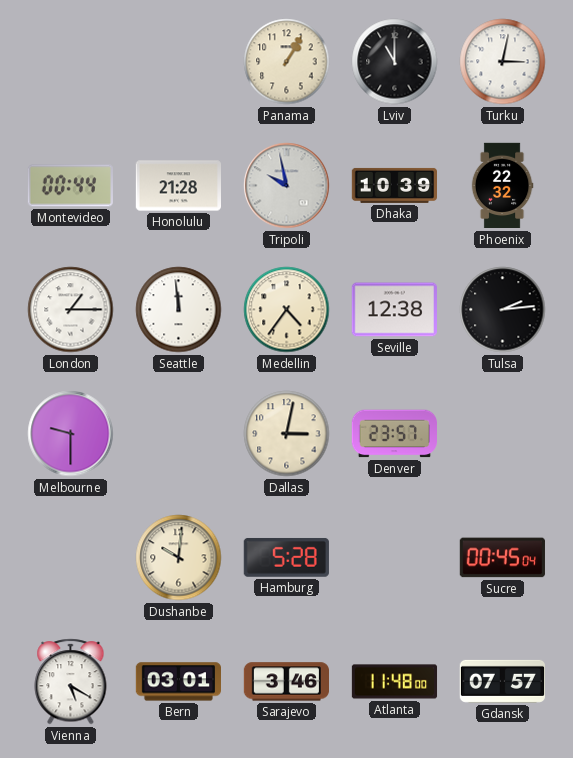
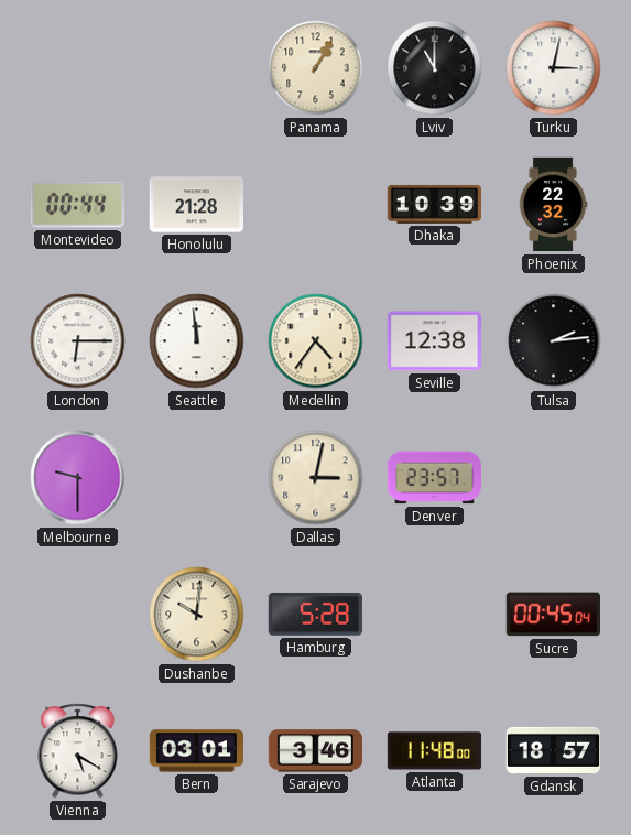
Tripoli: 9:58 -> none
London: 1:15 -> 6:15
Gdansk: 07:57 -> 18:57
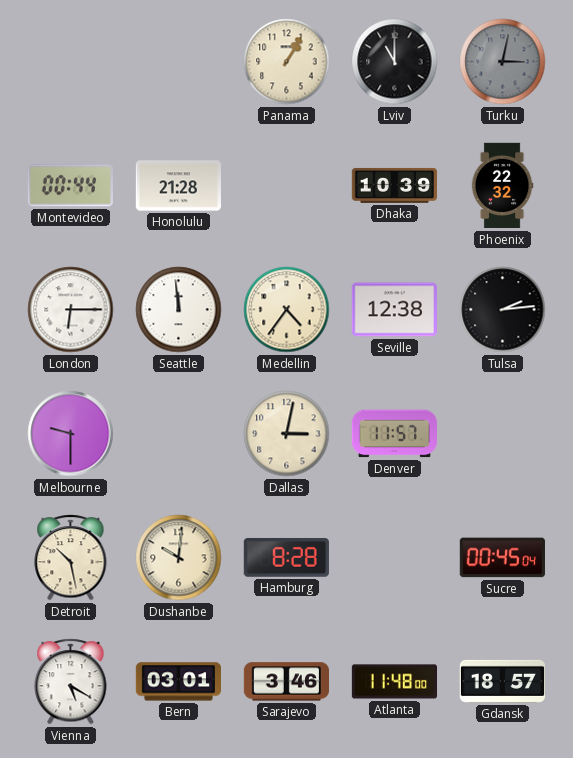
Turku dial: white -> grey
Denver: 23:57 -> 11:57
Detroit: none -> 10:28
Hamburg: 5:28 -> 8:28
